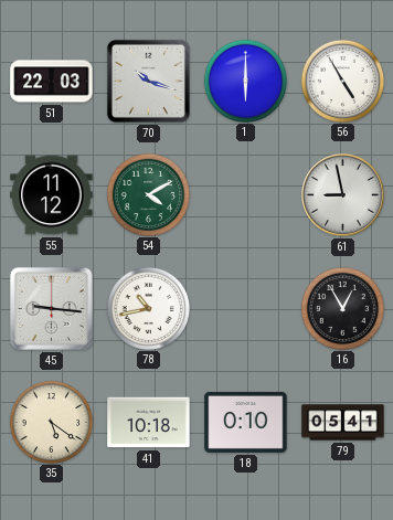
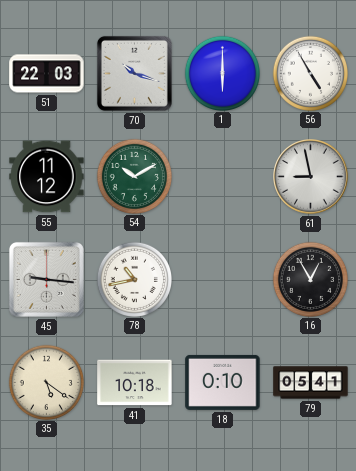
54: 4:10 -> 10:10
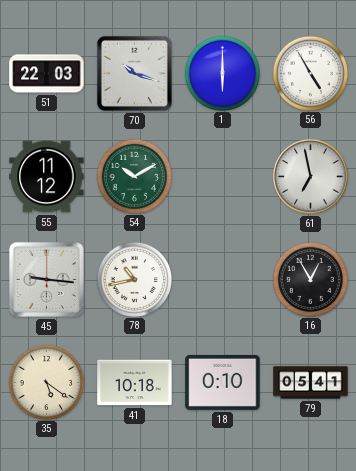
61: 8:58 -> 6:58
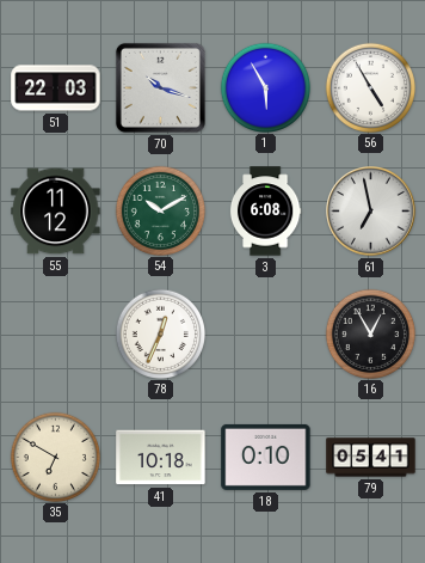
1: 6:00 -> 5:55
3: none -> 6:08
45: 9:16 -> none
78: 10:43 -> 12:34
35: 5:21 -> 6:50
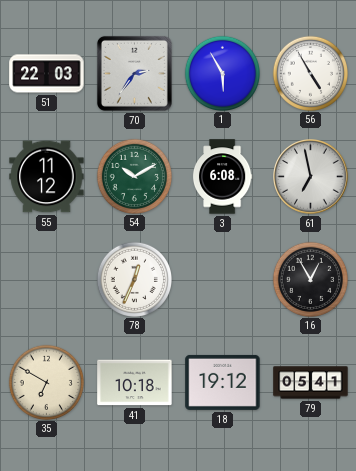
70: 10:18 -> 2:36
18: 0:10 -> 19:12
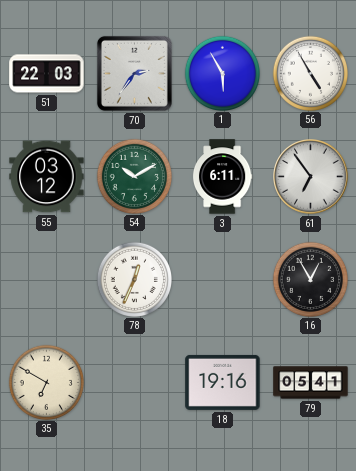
55: 11:12 -> 03:12
3: 6:08 -> 6:11
61: 6:58 -> 6:54
41: 10:18 -> none
18: 19:12 -> 19:16
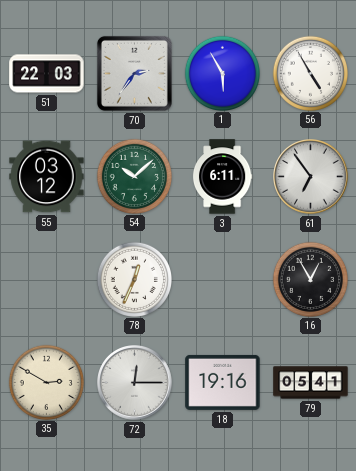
54: 10:10 -> 10:08
35: 6:50 -> 2:50
72: none -> 12:15
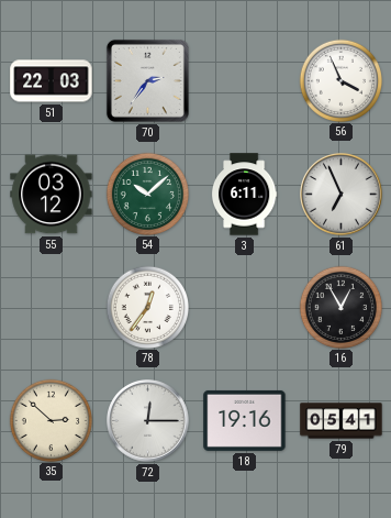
1: 5:55 -> none
56: 4:55 -> 3:56
61: 6:54 -> 6:56
78: 12:34 -> 12:36
35: 2:50 -> 2:52
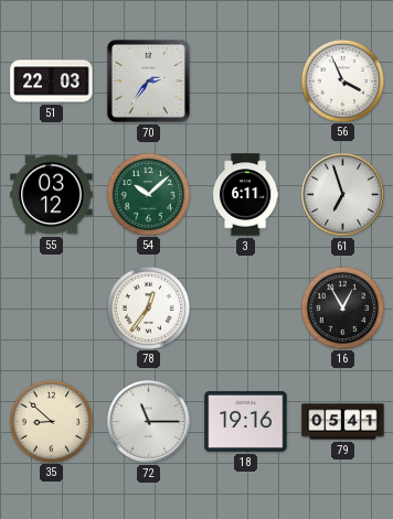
61: 6:56 -> 6:57
35: 2:52 -> 8:52
72: 12:15 -> 11:15
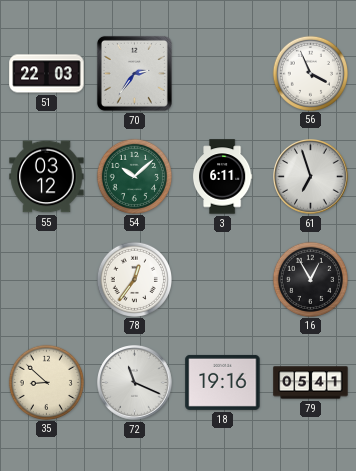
72: 11:15 -> 11:19
